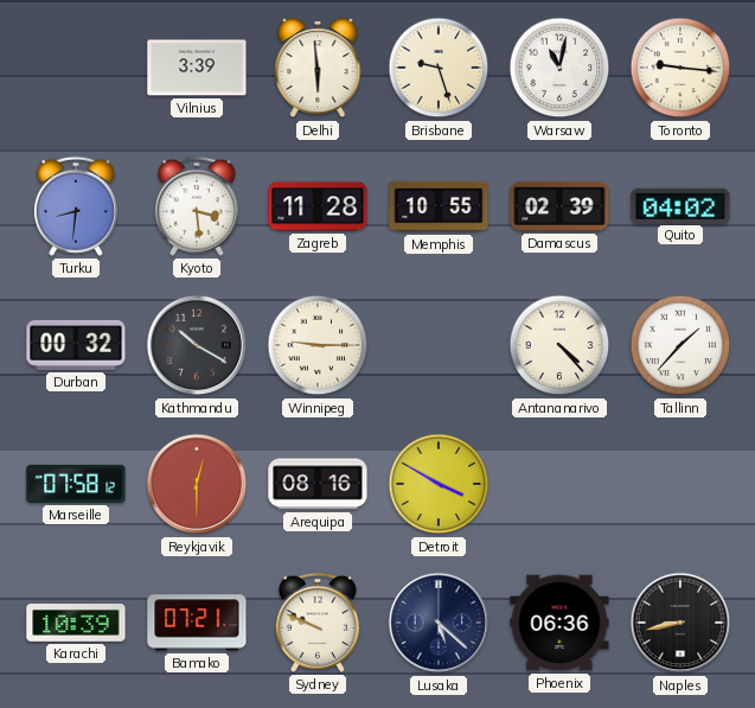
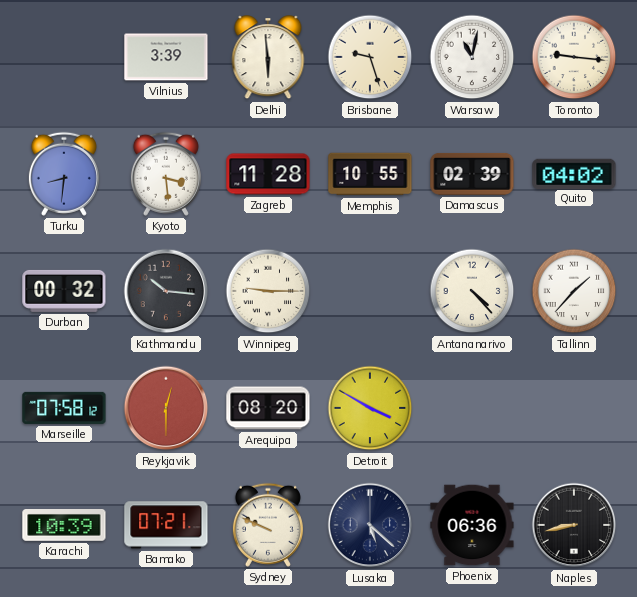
Kathmandu: 10:20 -> 10:16
Arequipa: 08:16 -> 08:20
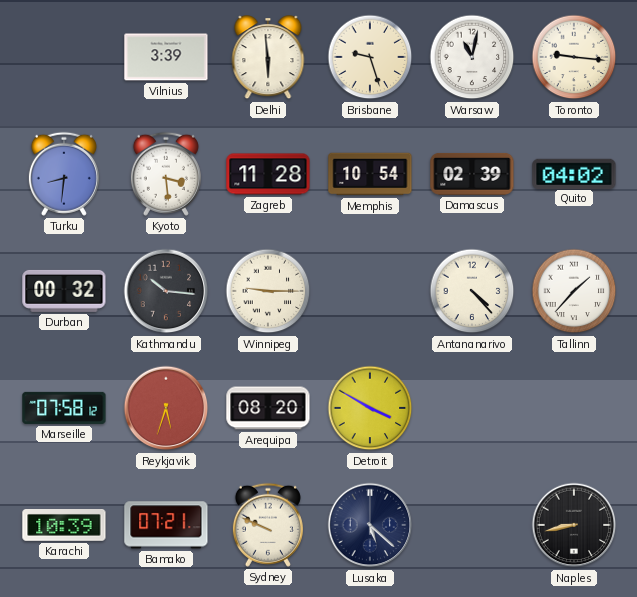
Memphis: 10:55 -> 10:54
Reykjavik: 12:30 -> 5:33
Phoenix: 06:36 -> none
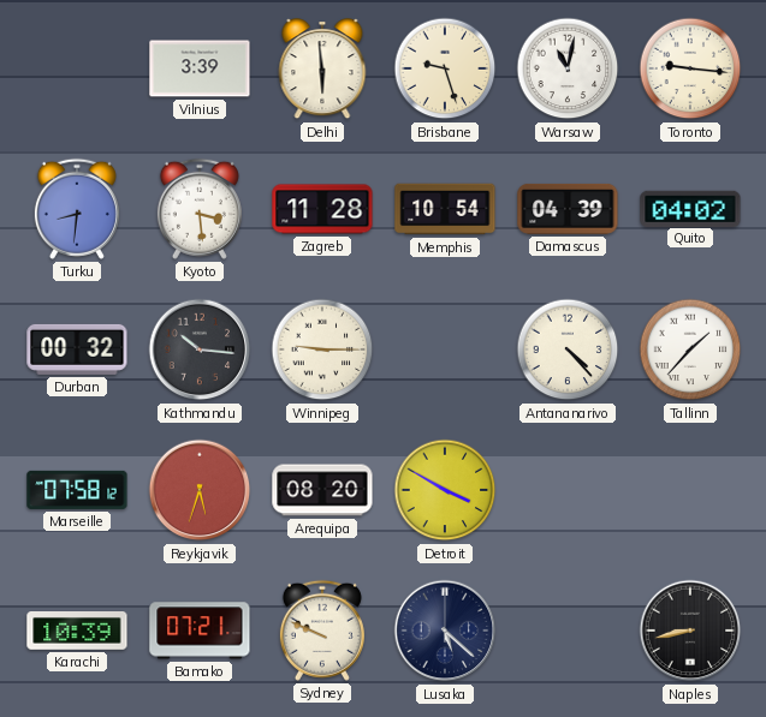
Damascus: 02:39 -> 04:39
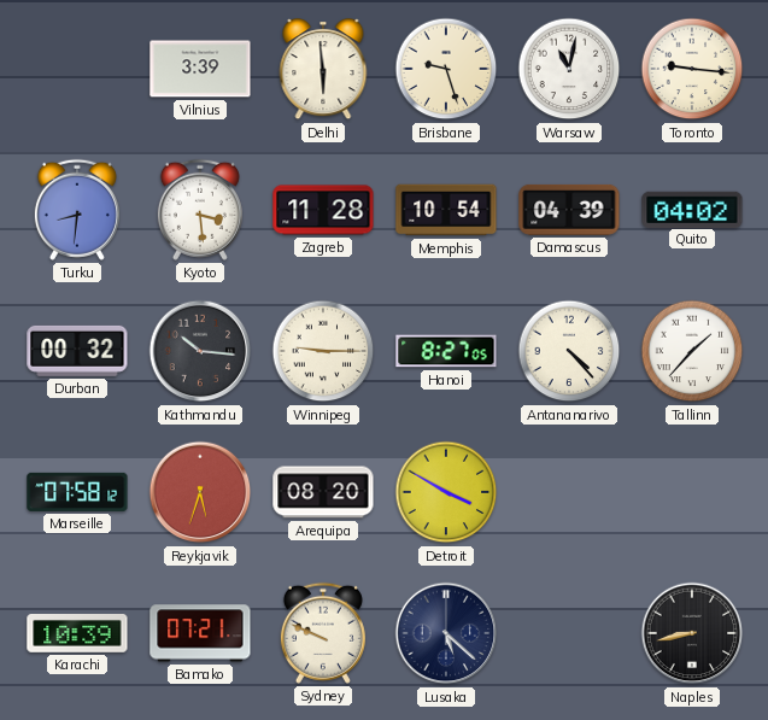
Hanoi: none -> 8:27
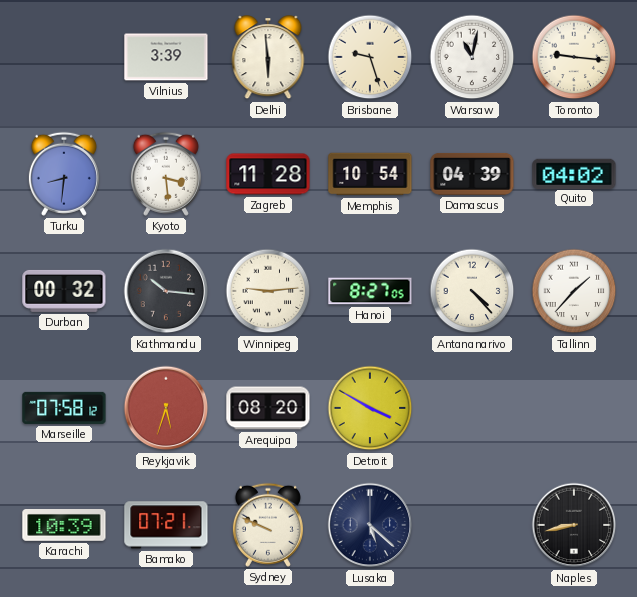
Winnipeg: 9:15 -> 9:14
